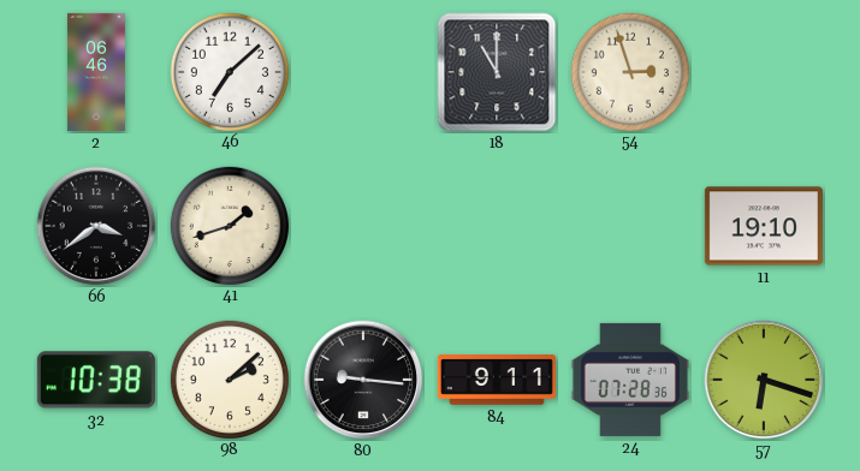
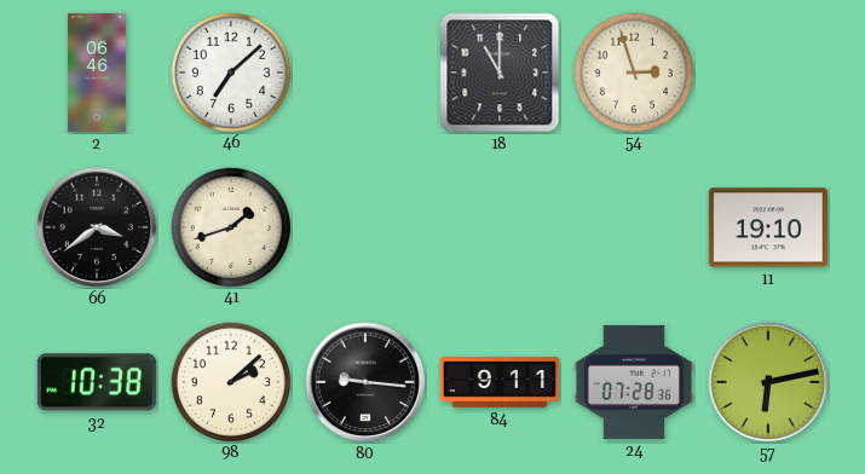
57: 6:18 -> 6:13
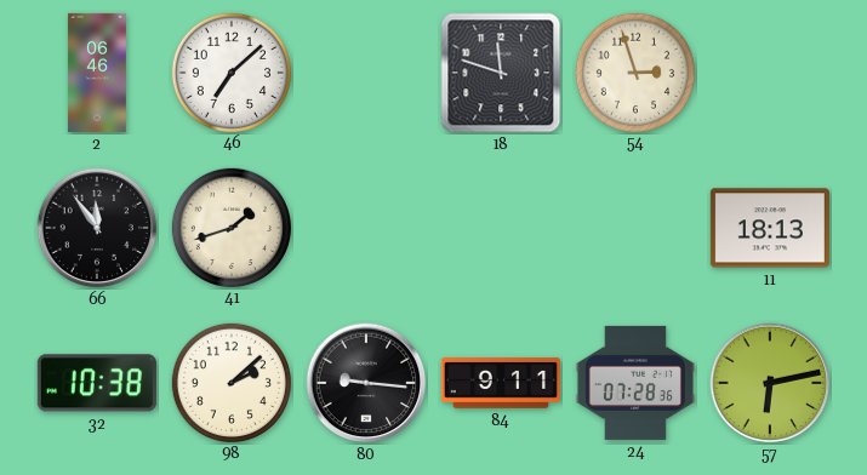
18: 11:00 -> 11:48
66: 3:39 -> 11:54
11: 19:10 -> 18:13
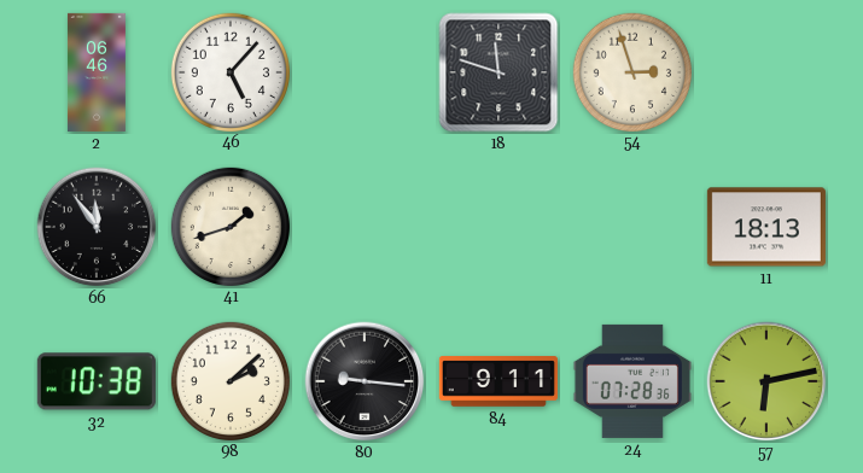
46: 7:08 -> 5:07
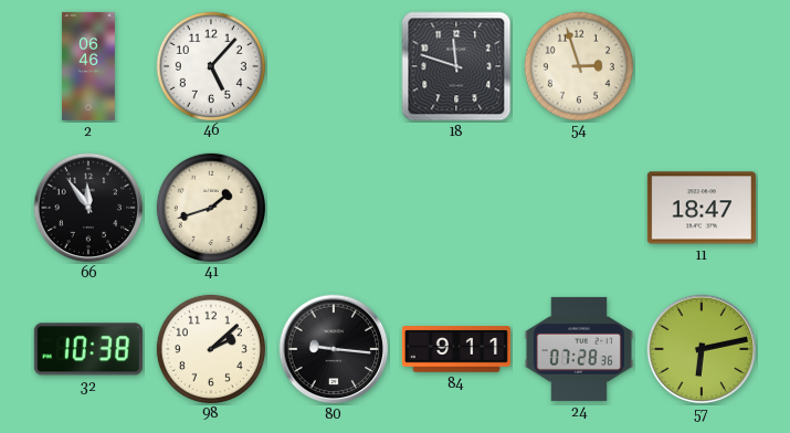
11: 18:13 -> 18:47
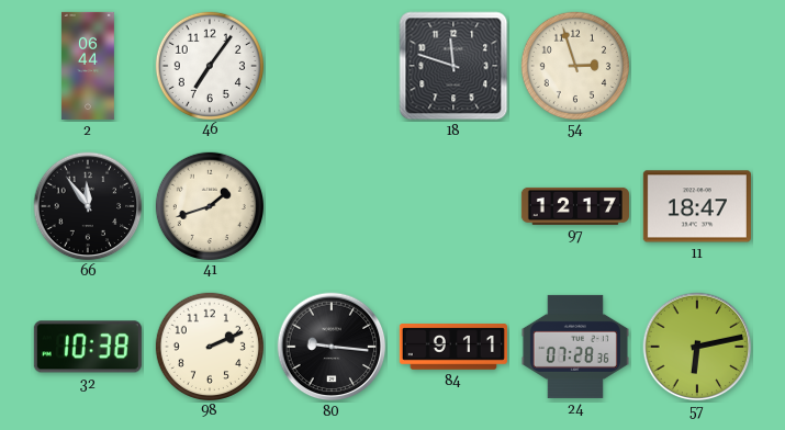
2: 06:46 -> 06:44
46: 5:07 -> 7:06
97: none -> 12:17
98: 2:08 -> 2:11
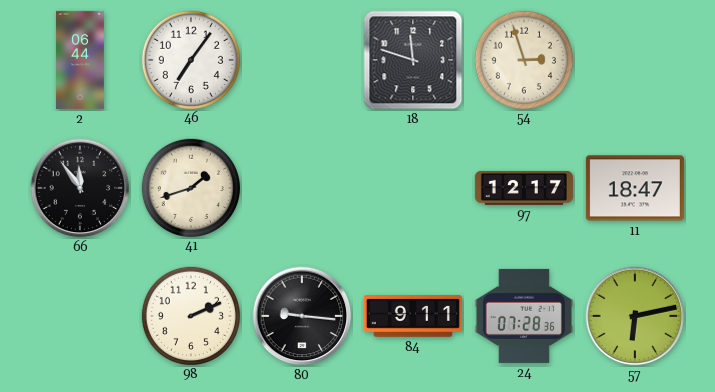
32: 10:38 -> none
